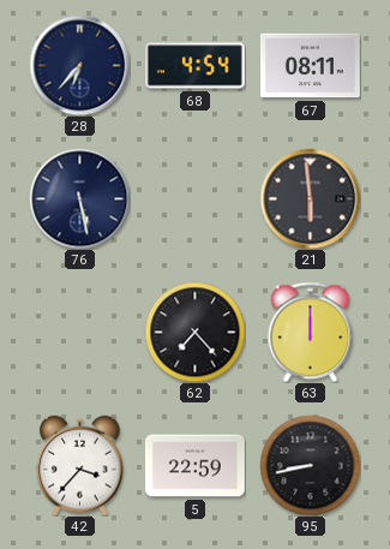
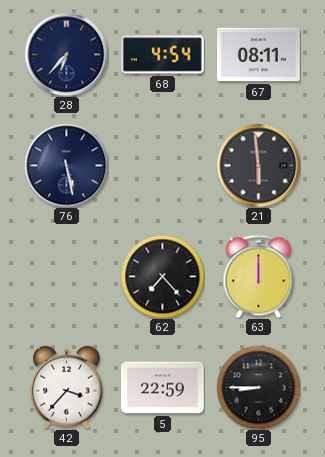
95: 8:43 -> 8:45
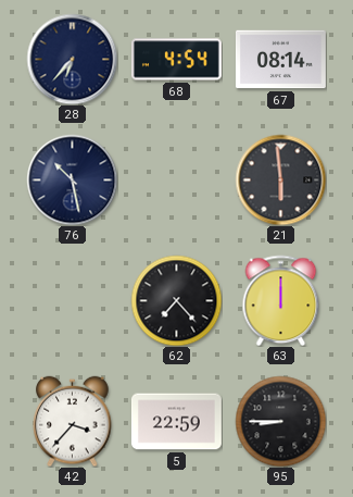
67: 08:11 -> 08:14
76: 5:28 -> 10:28
